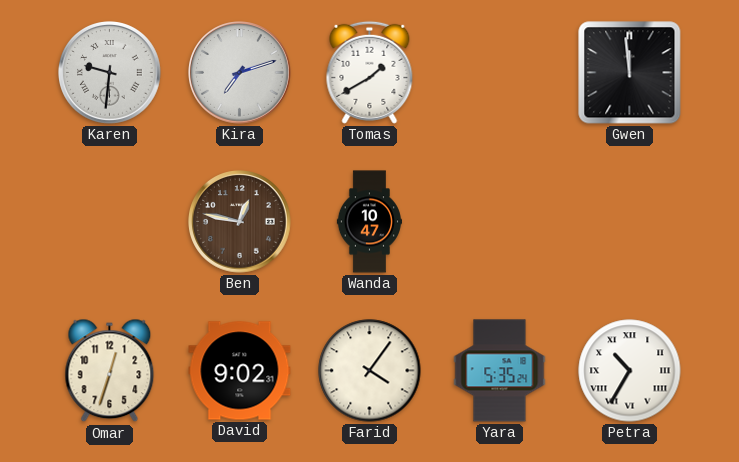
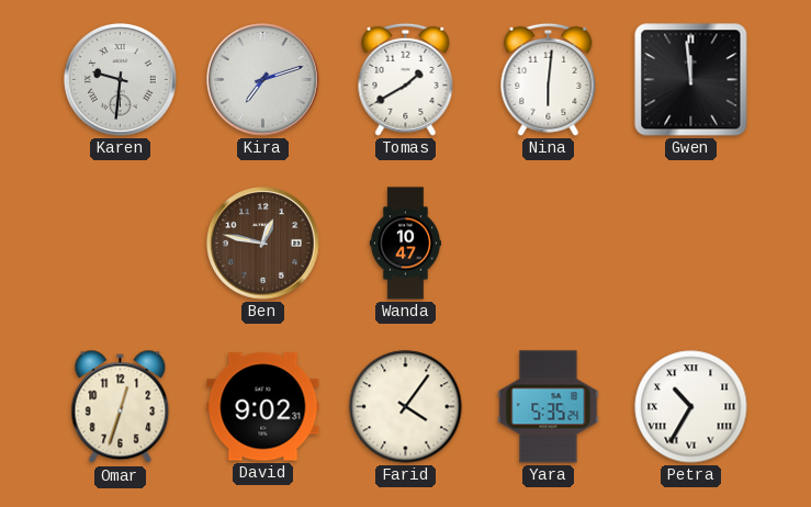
Nina: none -> 6:01
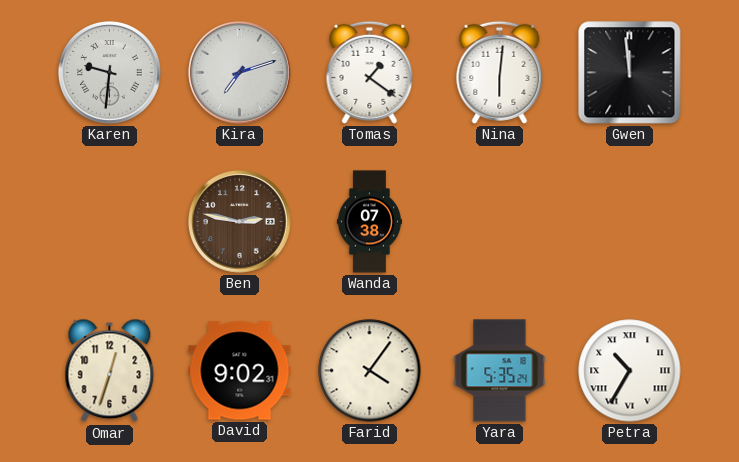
Tomas: 1:40 -> 1:21
Ben: 12:47 -> 2:47
Wanda: 10:47 -> 07:38
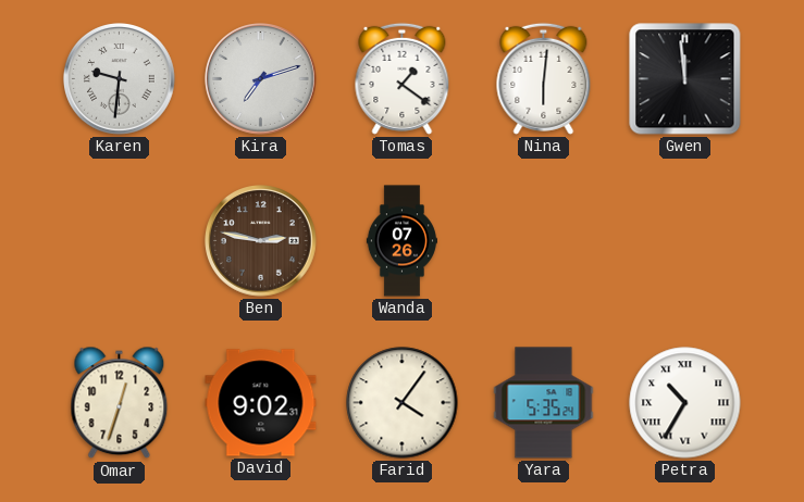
Wanda: 07:38 -> 07:26
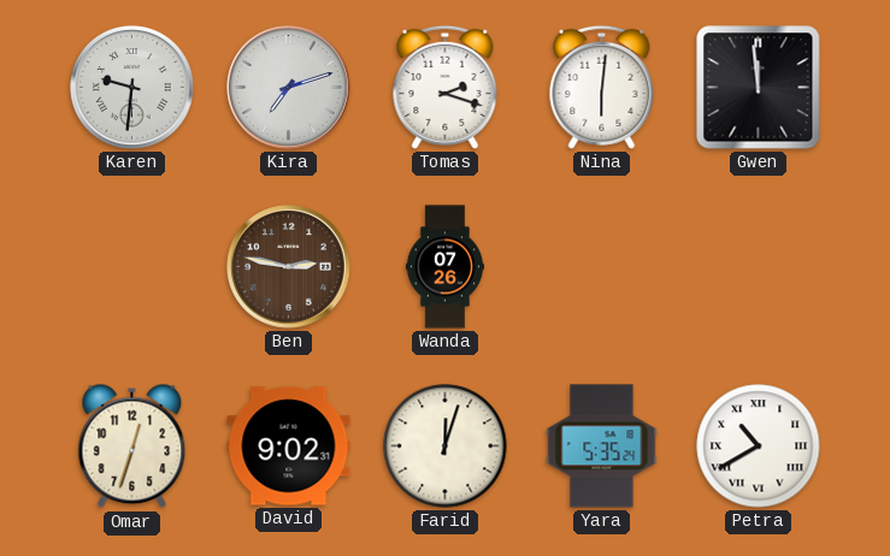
Tomas: 1:21 -> 2:18
Farid: 4:06 -> 12:03
Petra: 10:35 -> 10:40
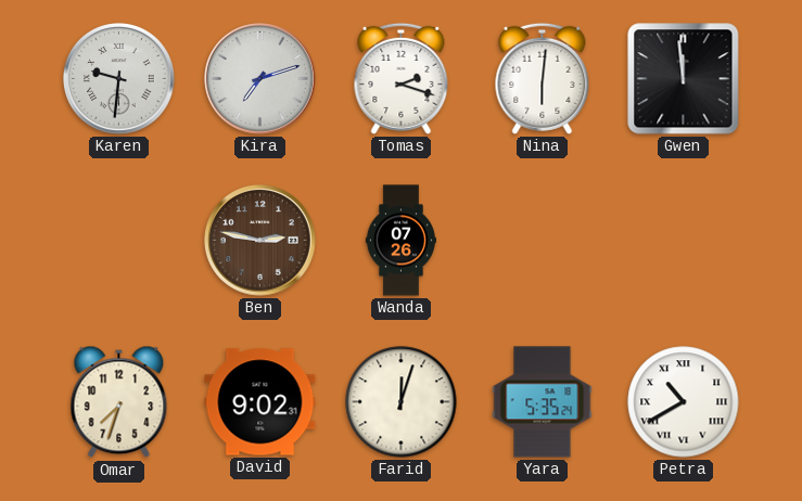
Omar: 12:33 -> 7:33
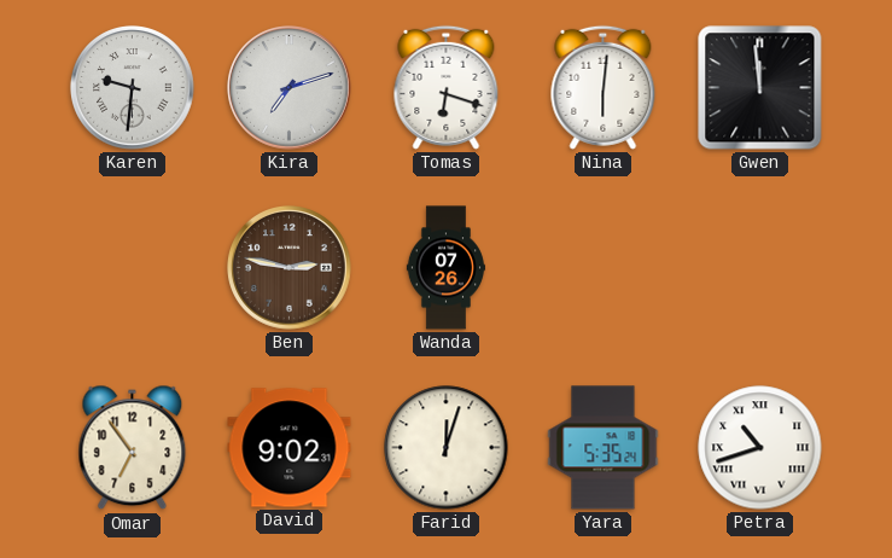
Tomas: 2:18 -> 6:18
Omar: 7:33 -> 6:54
Petra: 10:40 -> 10:42
